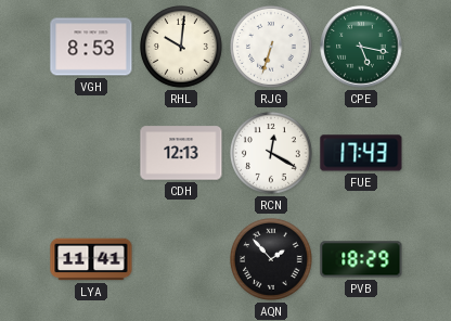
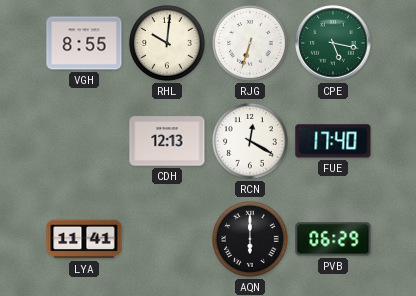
VGH: 8:53 -> 8:55
FUE: 17:43 -> 17:40
AQN: 1:53 -> 6:00
PVB: 18:29 -> 06:29
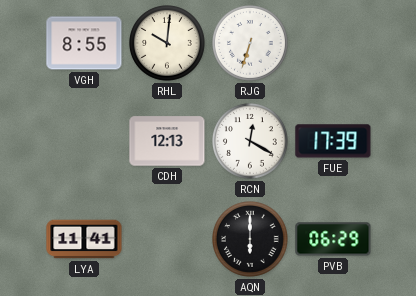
CPE: 5:17 -> none
FUE: 17:40 -> 17:39
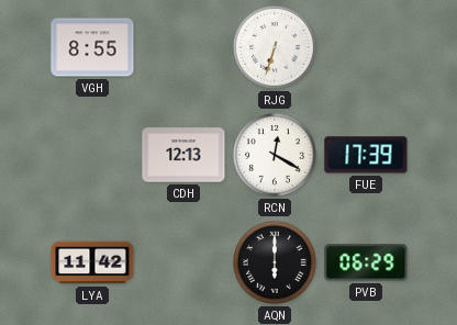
RHL: 10:01 -> none
LYA: 11:41 -> 11:42
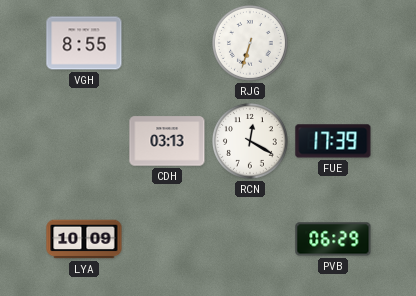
CDH: 12:13 -> 03:13
LYA: 11:42 -> 10:09
AQN: 6:00 -> none
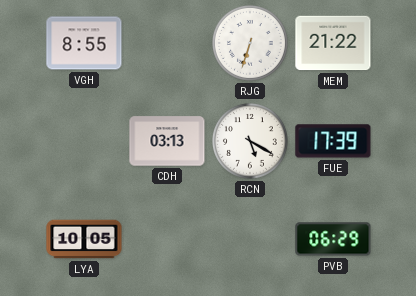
MEM: none -> 21:22
RCN: 12:20 -> 5:20
LYA: 10:09 -> 10:05
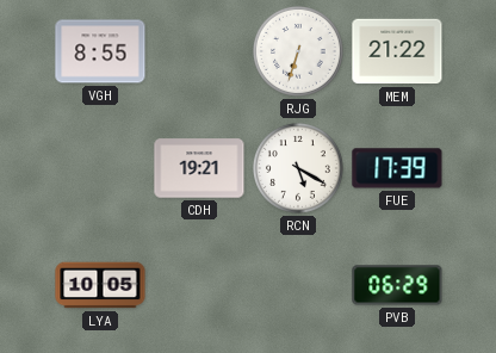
CDH: 03:13 -> 19:21
